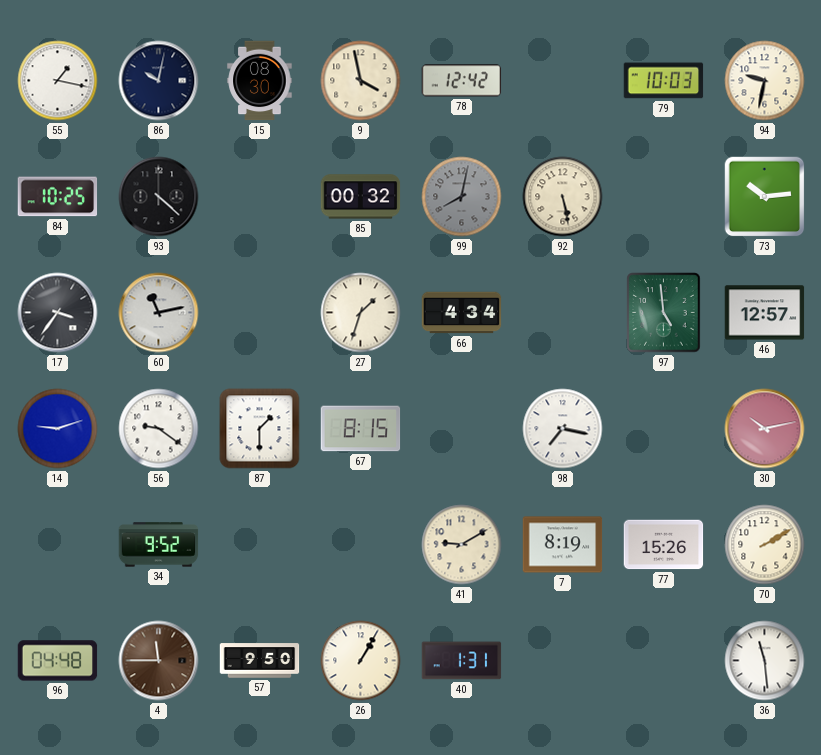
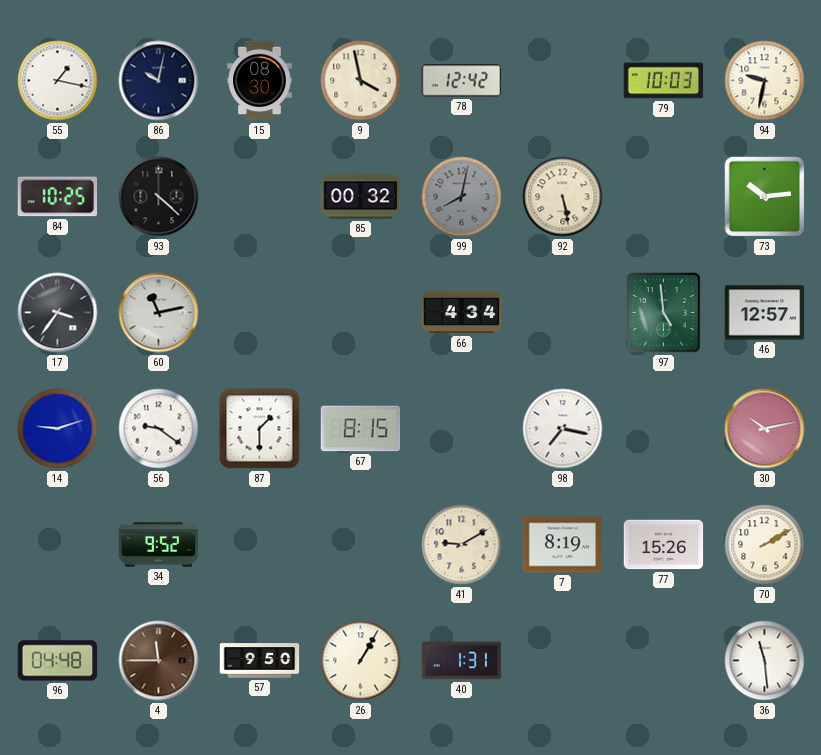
27: 1:33 -> none
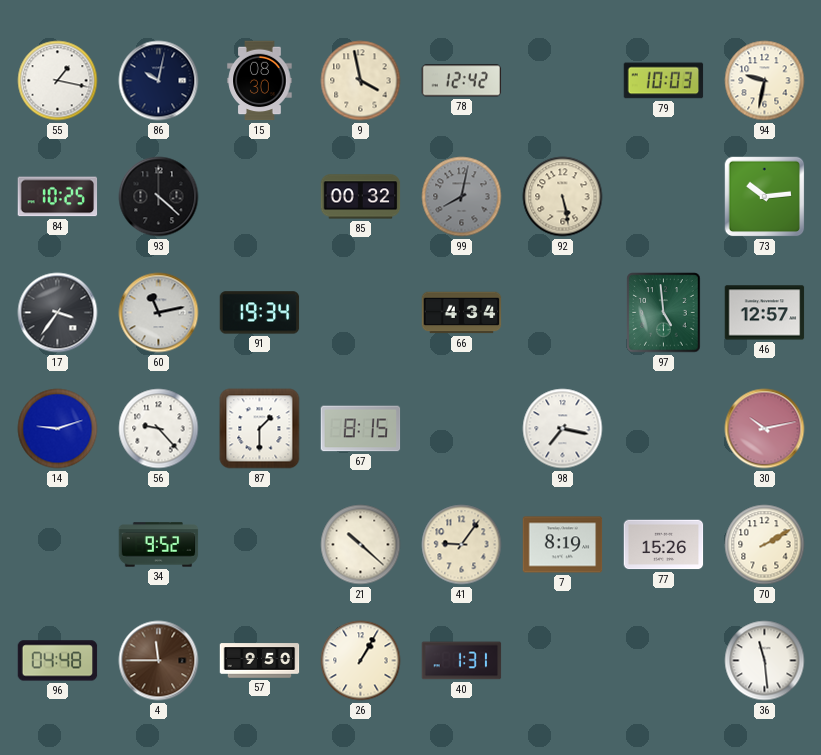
91: none -> 19:34
56: 9:21 -> 9:23
21: none -> 10:22
41: 9:10 -> 9:06
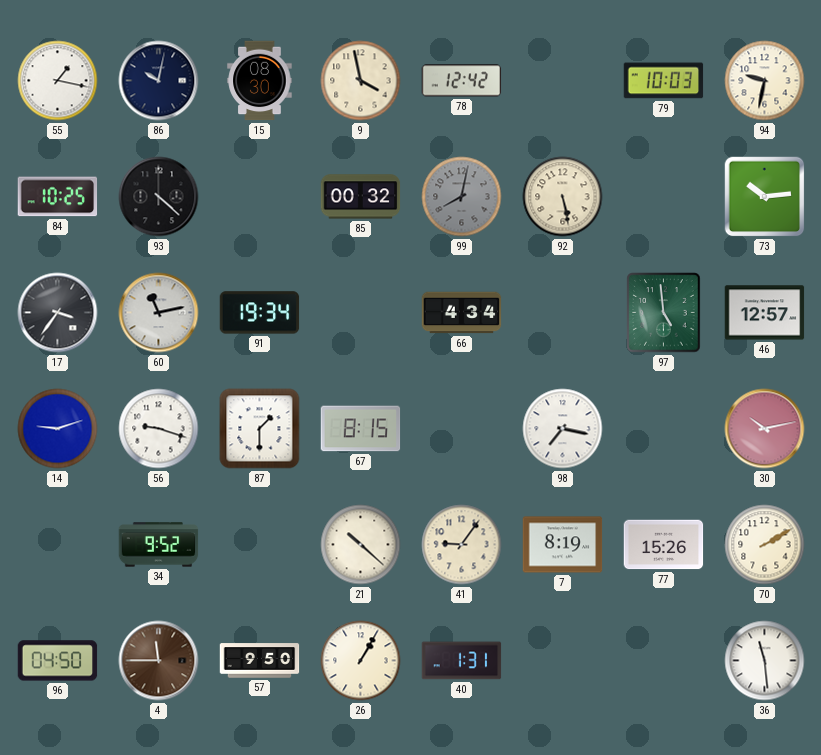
56: 9:23 -> 9:18
96: 04:48 -> 04:50
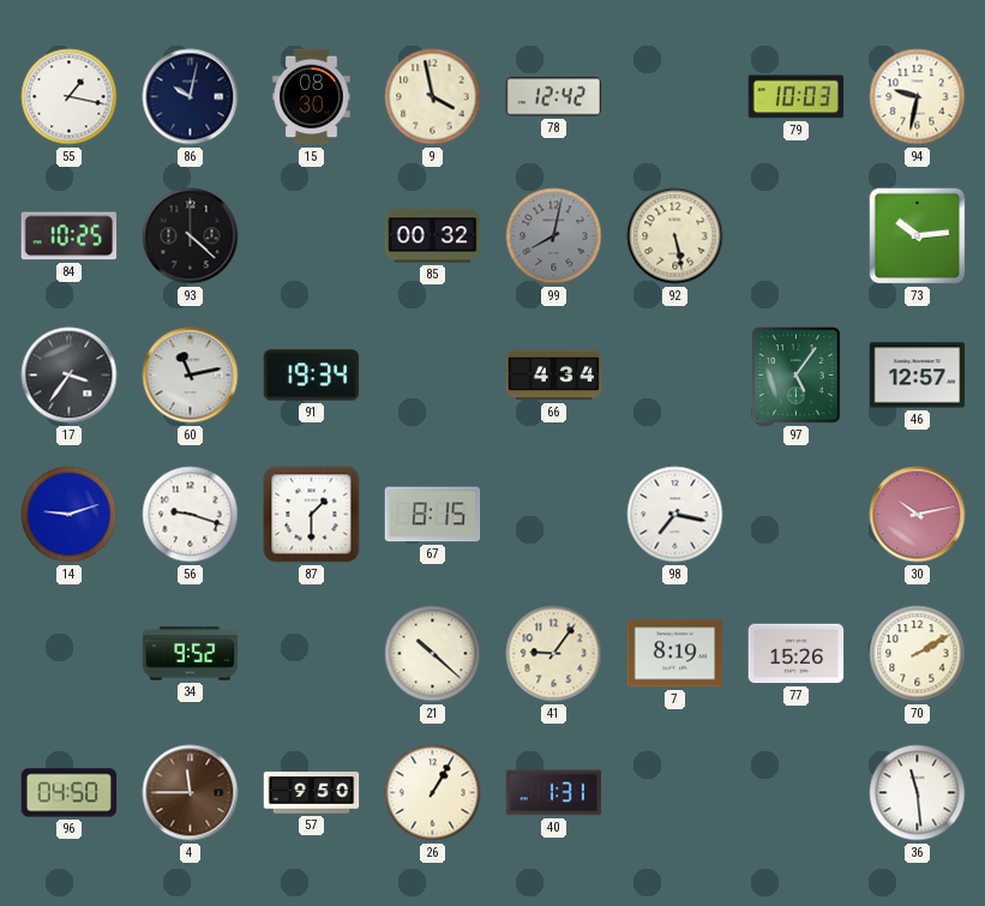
97: 4:59 -> 5:06
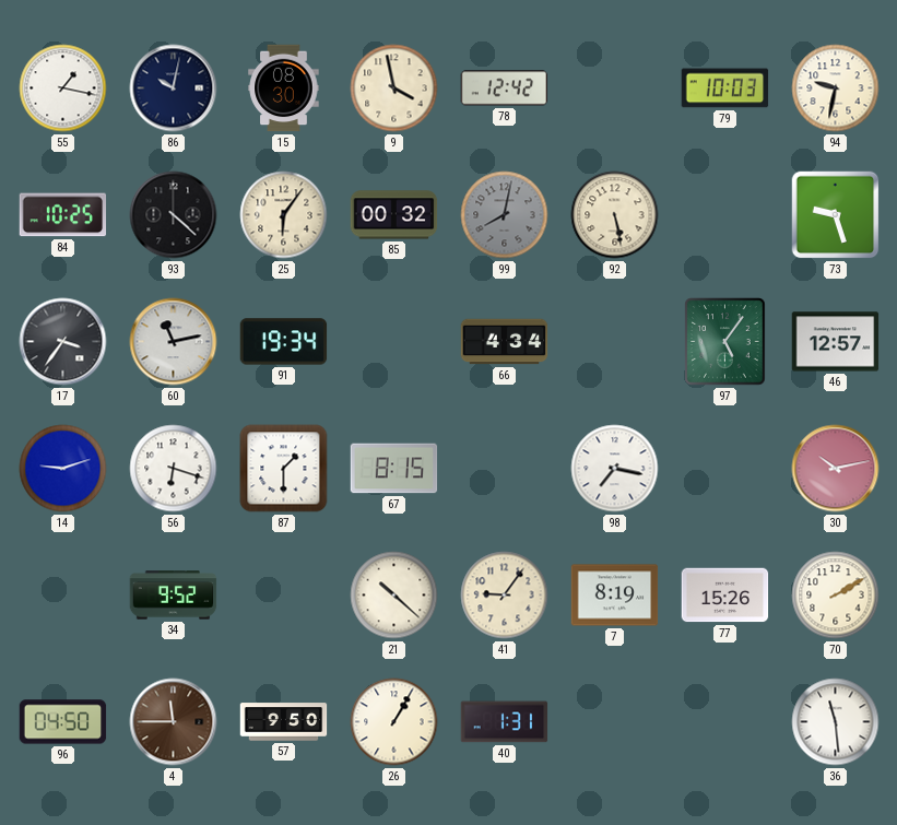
25: none -> 6:06
73: 10:14 -> 9:27
56: 9:18 -> 6:18
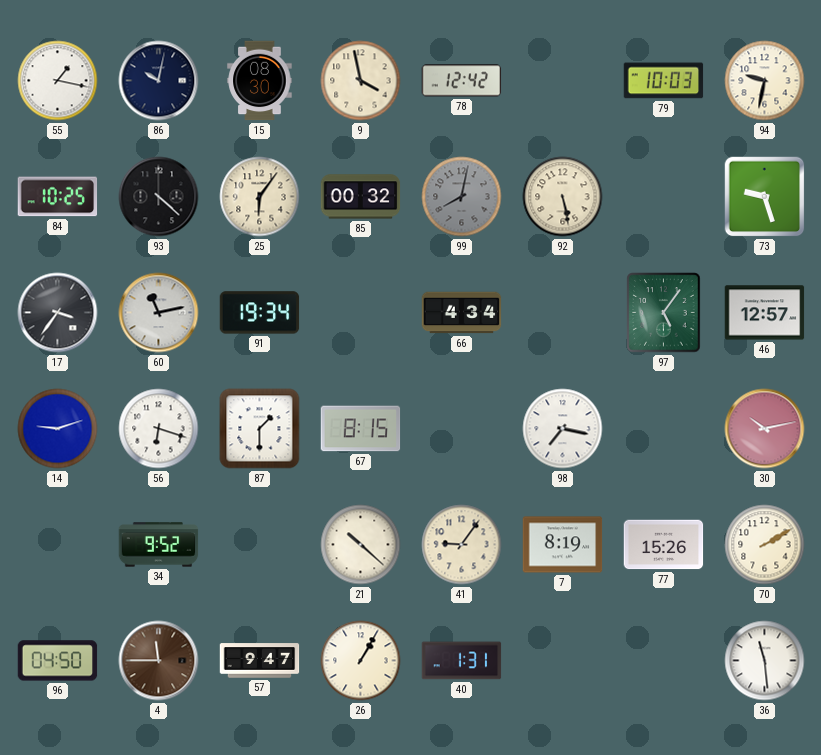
57: 9:50 -> 9:47
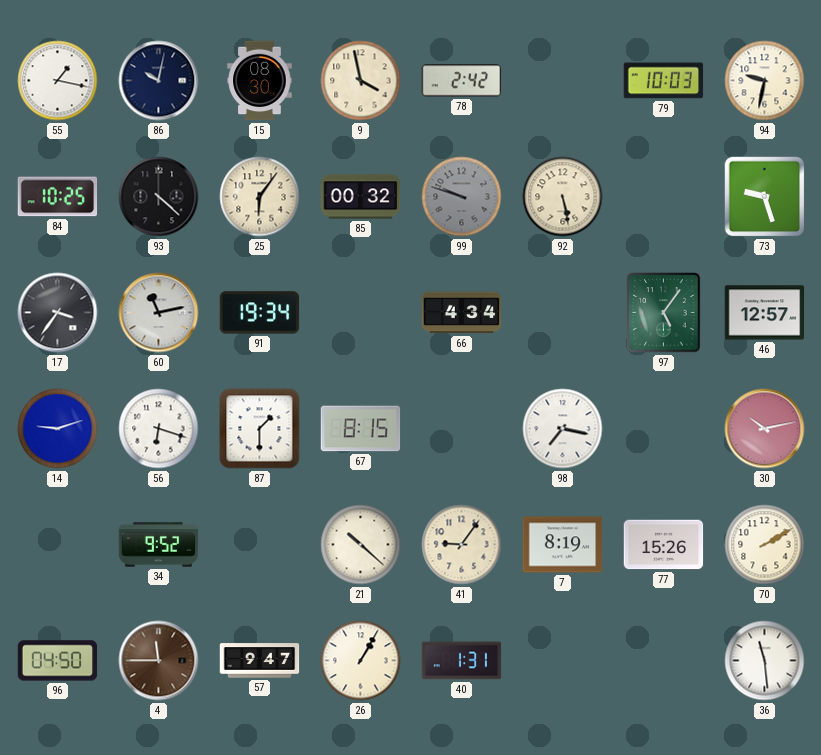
78: 12:42 -> 2:42
99: 8:02 -> 9:48
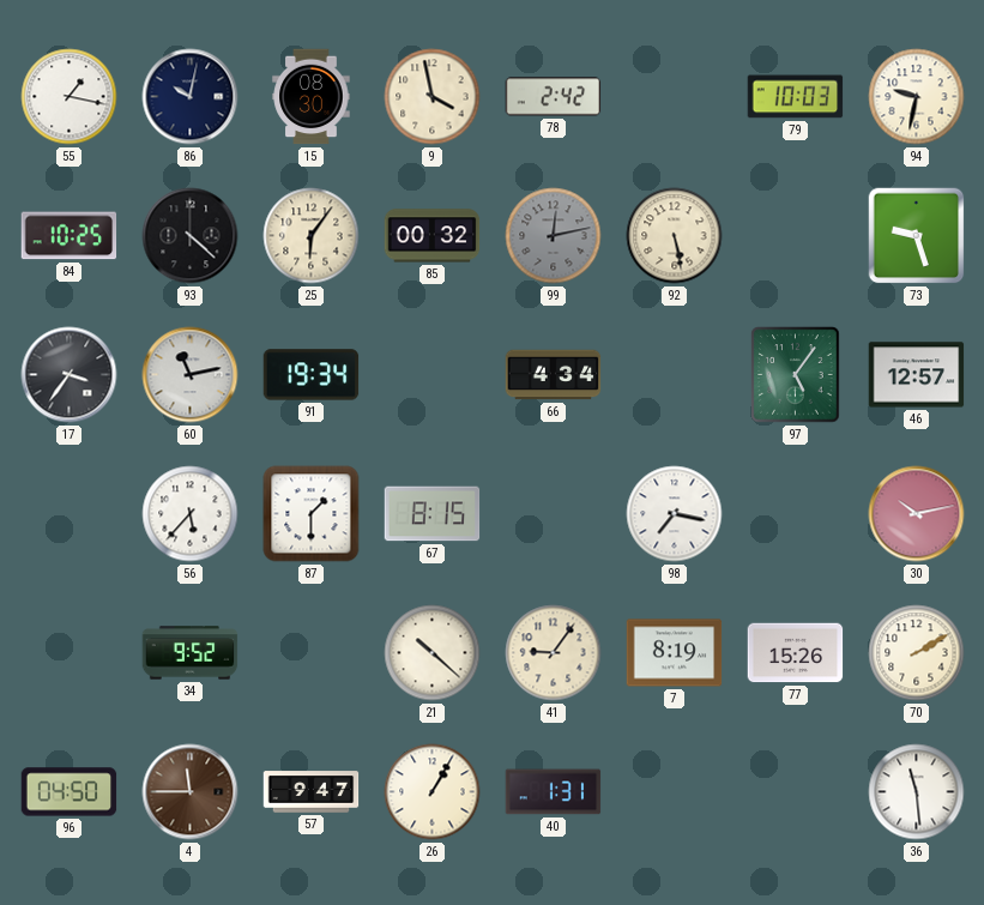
99: 9:48 -> 12:13
14: 9:12 -> none
56: 6:18 -> 5:37
